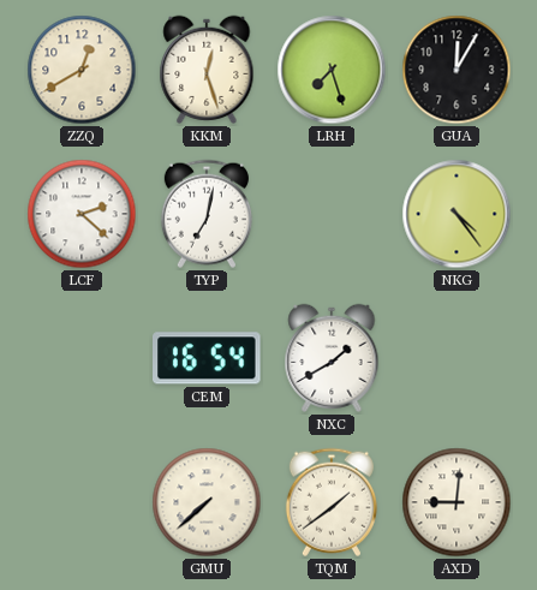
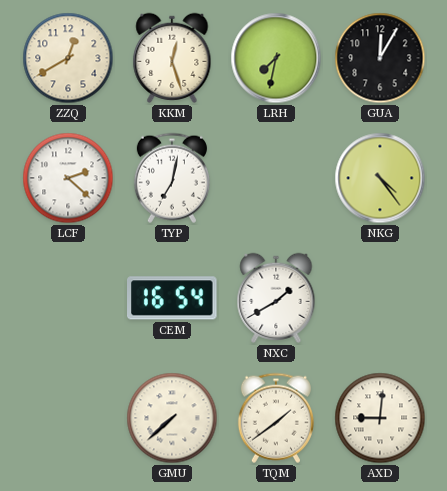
LRH: 7:27 -> 7:32
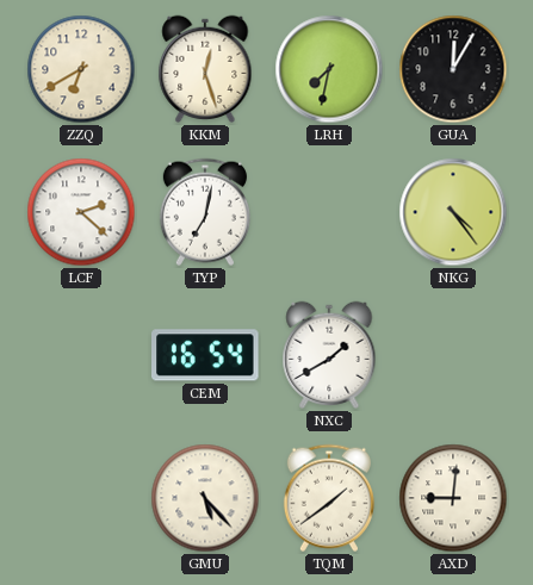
ZZQ: 12:40 -> 6:40
GMU: 7:38 -> 5:23
